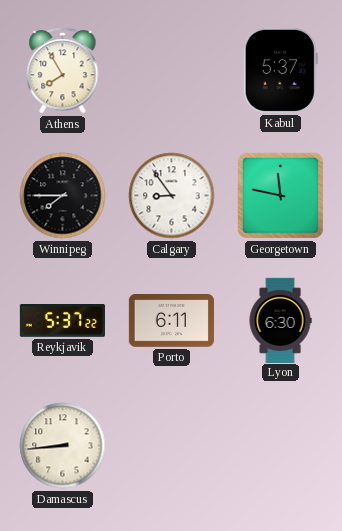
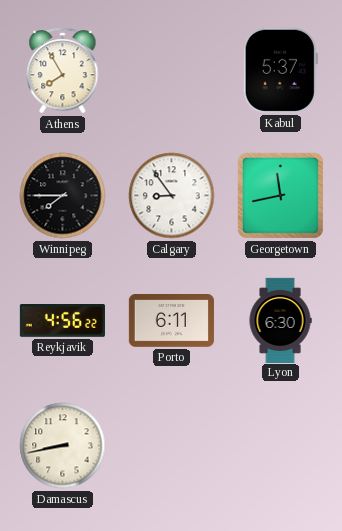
Georgetown: 11:47 -> 11:43
Reykjavik: 5:37 -> 4:56
Damascus: 8:44 -> 8:43
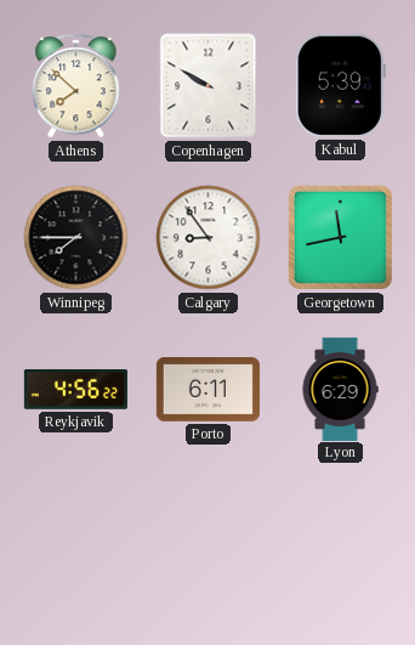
Athens: 7:55 -> 7:52
Copenhagen: none -> 9:50
Kabul: 5:37 -> 5:39
Lyon: 6:30 -> 6:29
Damascus: 8:43 -> none
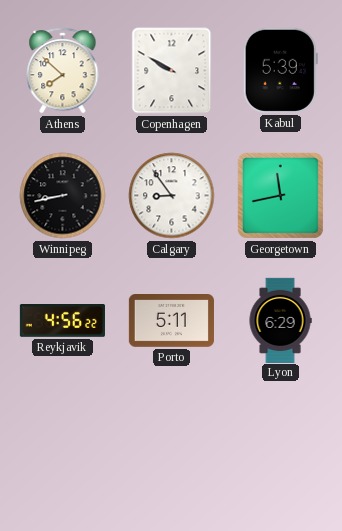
Winnipeg: 7:45 -> 8:43
Porto: 6:11 -> 5:11
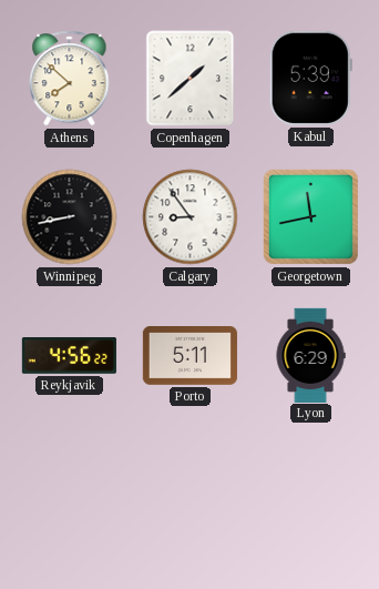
Copenhagen: 9:50 -> 1:38
